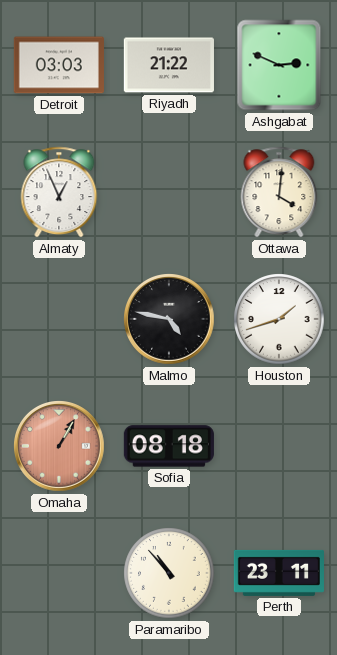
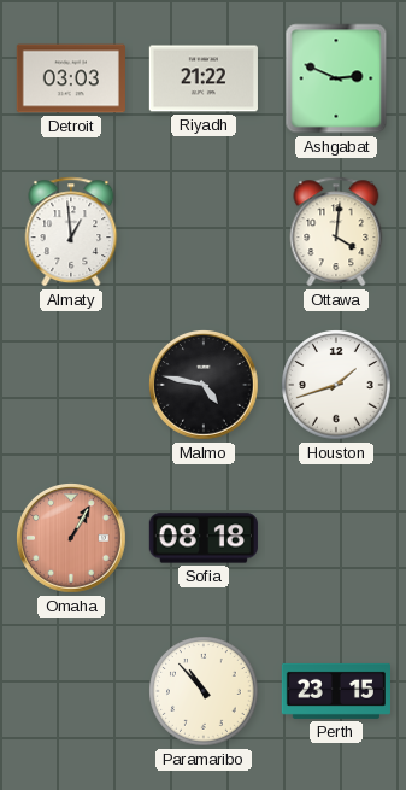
Almaty: 12:56 -> 12:59
Perth: 23:11 -> 23:15
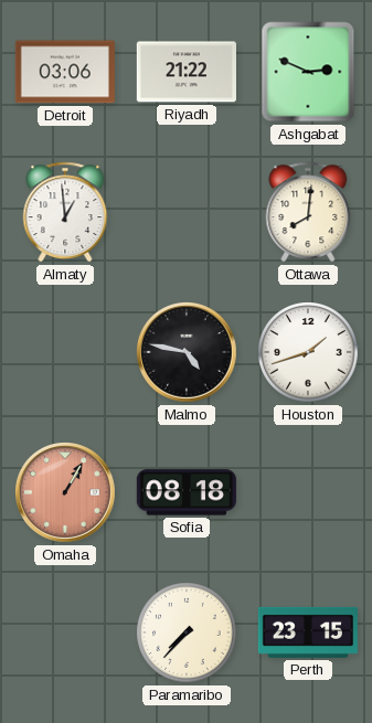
Detroit: 03:03 -> 03:06
Ottawa: 4:01 -> 8:01
Paramaribo: 10:53 -> 7:37
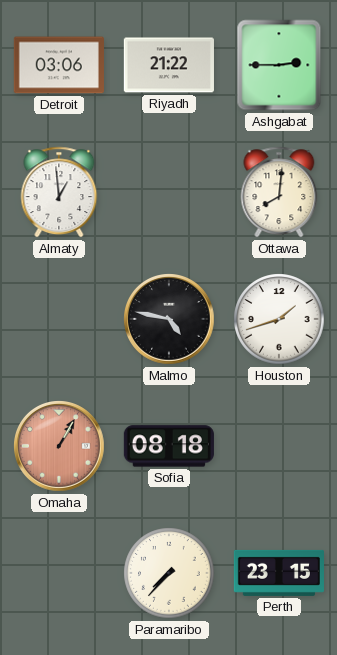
Ashgabat: 2:49 -> 2:45
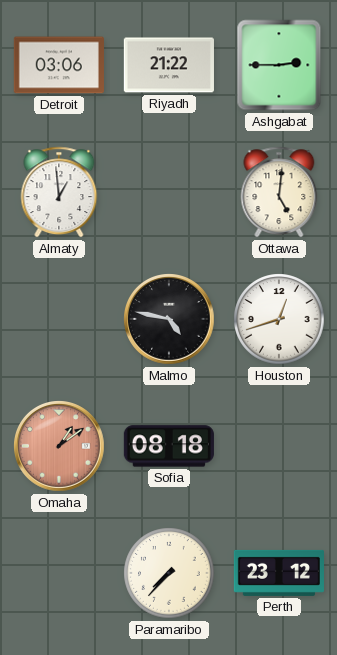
Ottawa: 8:01 -> 5:01
Houston: 1:42 -> 12:42
Omaha: 1:05 -> 1:09
Perth: 23:15 -> 23:12
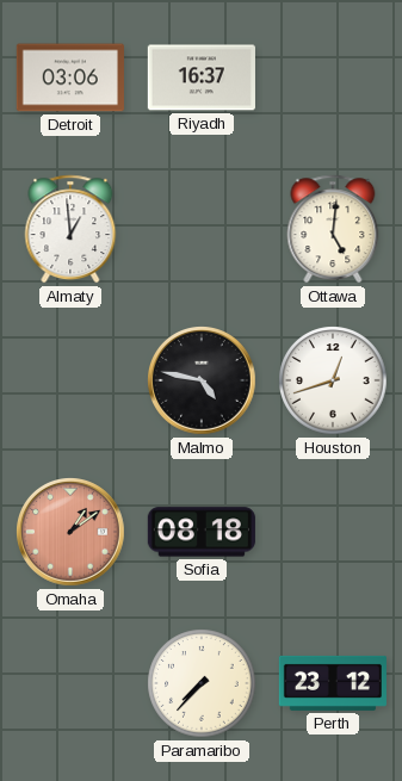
Riyadh: 21:22 -> 16:37
Ashgabat: 2:45 -> none
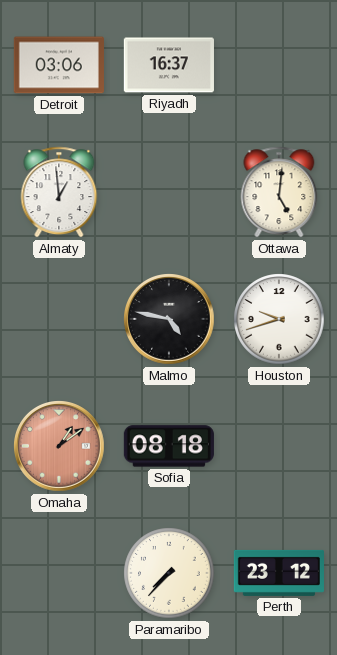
Houston: 12:42 -> 9:42
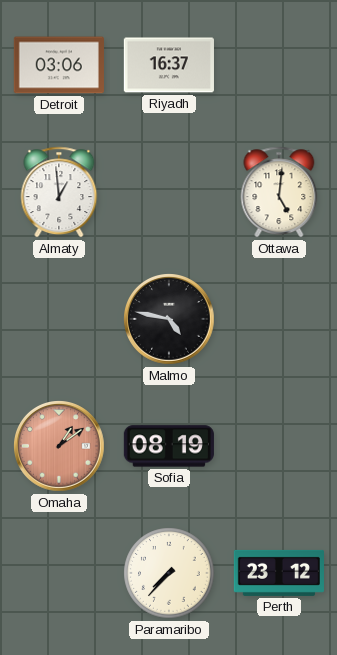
Houston: 9:42 -> none
Sofia: 08:18 -> 08:19
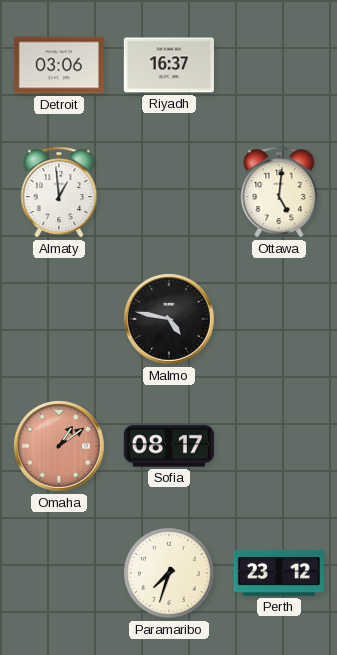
Sofia: 08:19 -> 08:17
Paramaribo: 7:37 -> 7:33
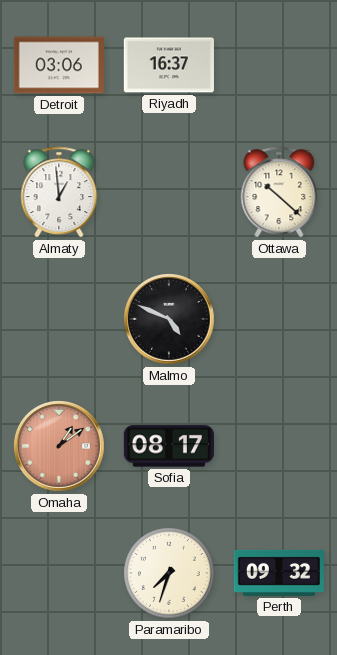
Ottawa: 5:01 -> 10:22
Malmo: 4:47 -> 4:49
Perth: 23:12 -> 09:32
